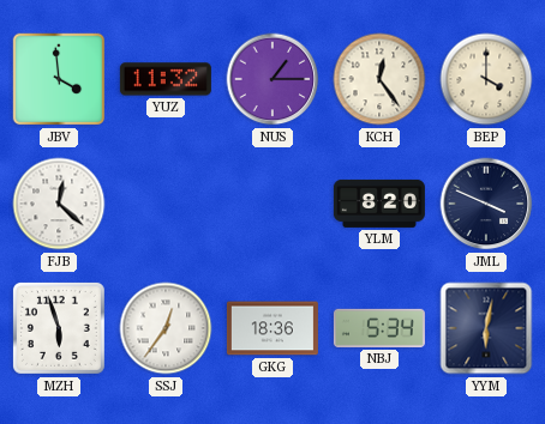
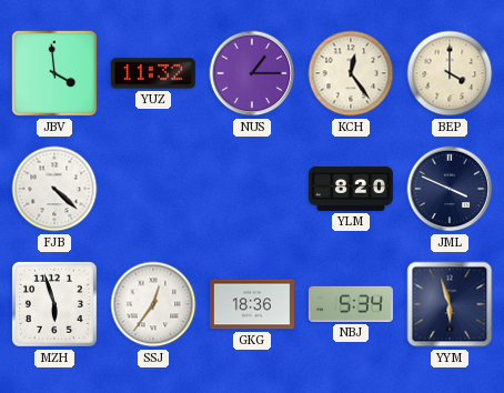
FJB: 12:22 -> 4:22
YYM: 6:02 -> 5:57
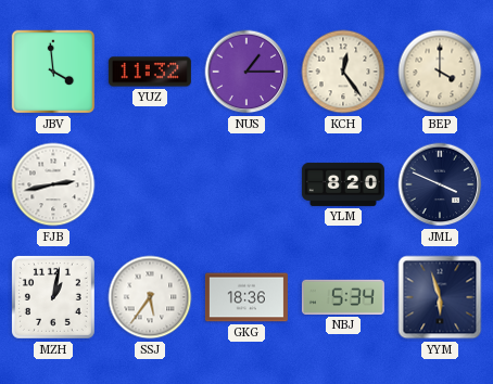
FJB: 4:22 -> 2:43
MZH: 5:57 -> 1:02
SSJ: 12:36 -> 5:36
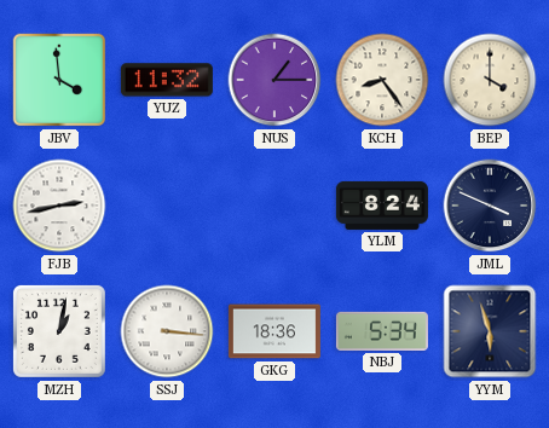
KCH: 12:24 -> 8:24
YLM: 8:20 -> 8:24
SSJ: 5:36 -> 3:16
